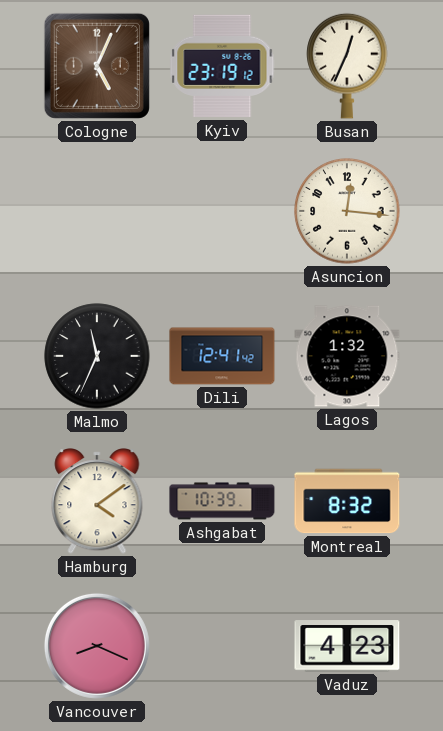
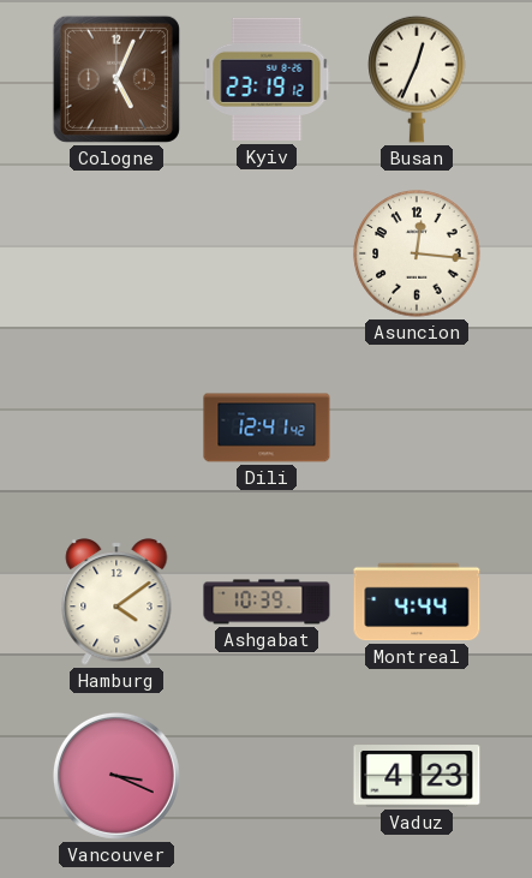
Malmo: 11:34 -> none
Lagos: 1:32 -> none
Montreal: 8:32 -> 4:44
Vancouver: 8:19 -> 3:19
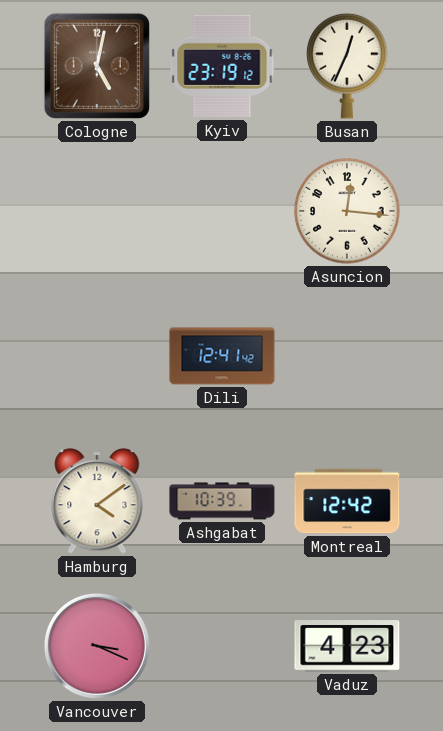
Cologne: 5:04 -> 5:02
Montreal: 4:44 -> 12:42
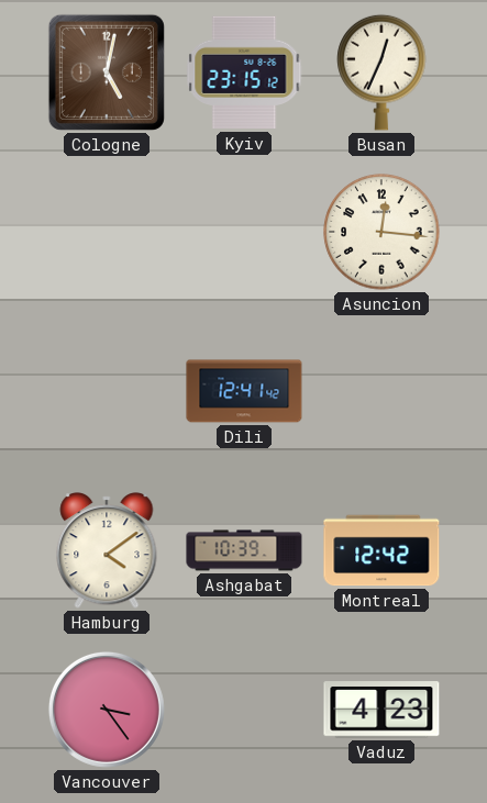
Kyiv: 23:19 -> 23:15
Vancouver: 3:19 -> 3:24
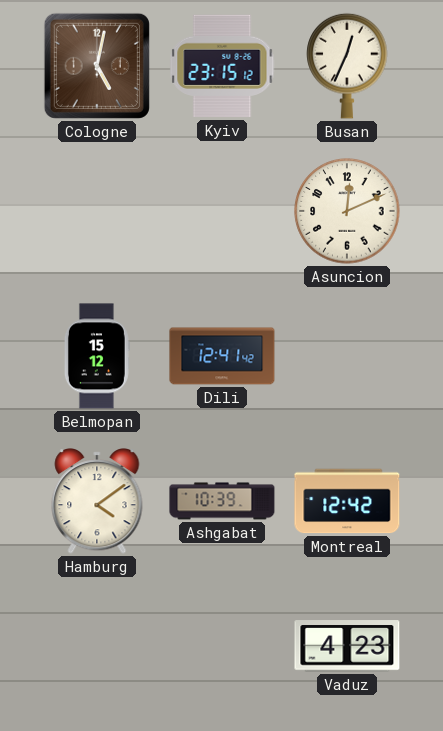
Asuncion: 12:16 -> 12:11
Belmopan: none -> 15:12
Vancouver: 3:24 -> none
